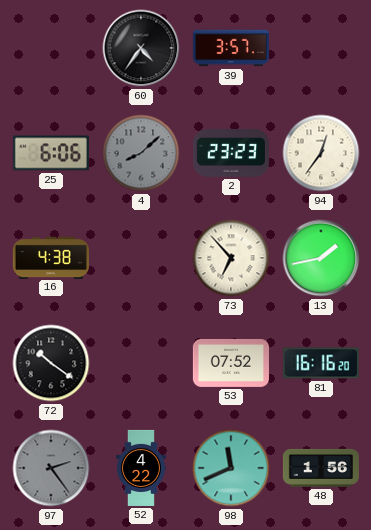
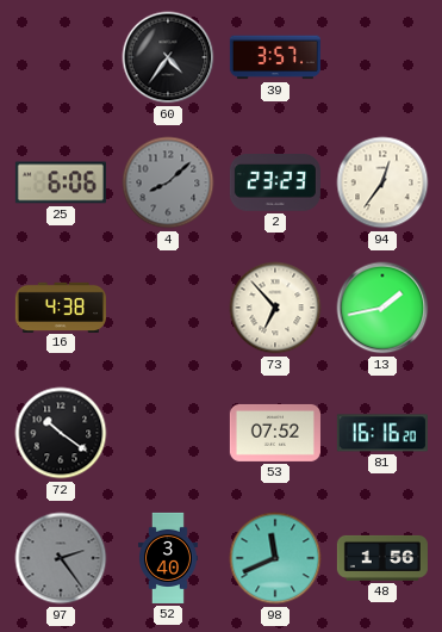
52: 4:22 -> 3:40
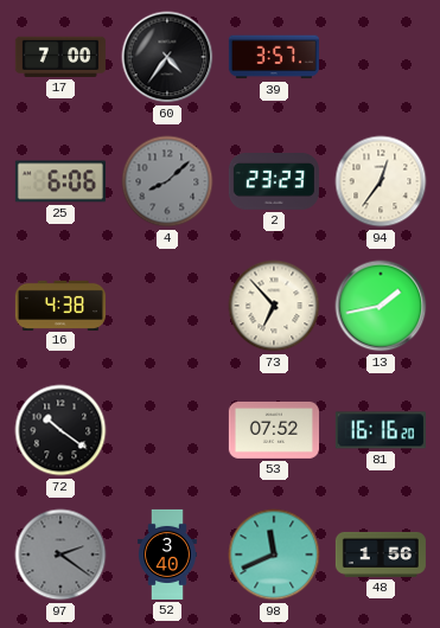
17: none -> 7:00
97: 2:24 -> 2:21
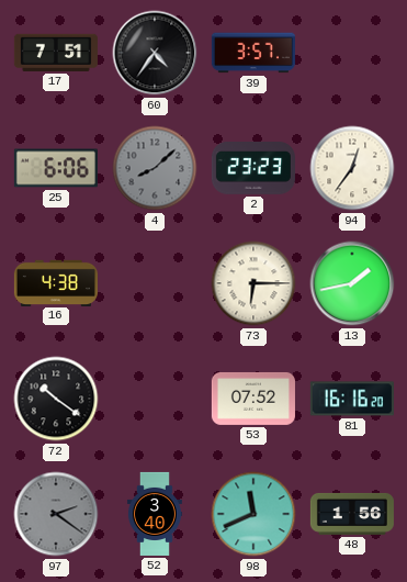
17: 7:00 -> 7:51
73: 6:53 -> 6:15
